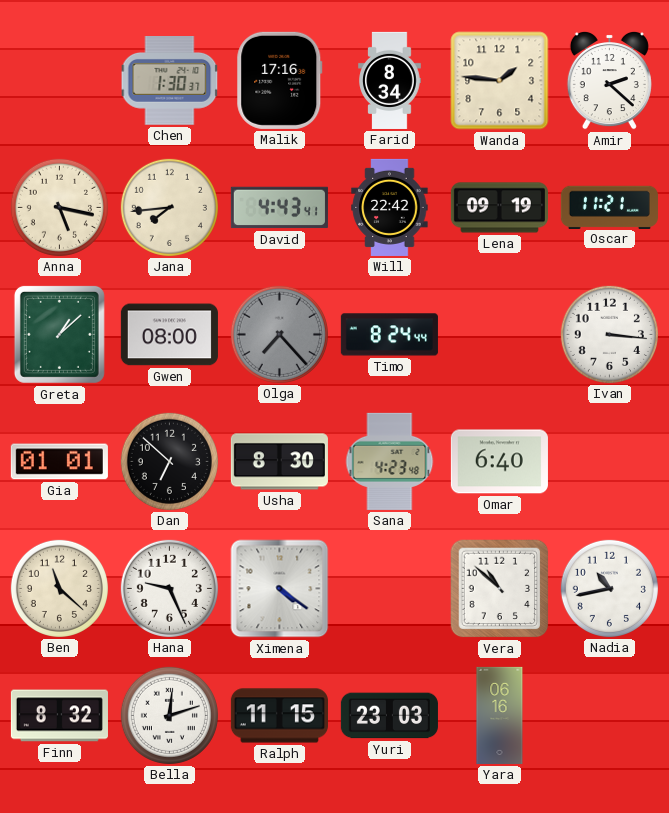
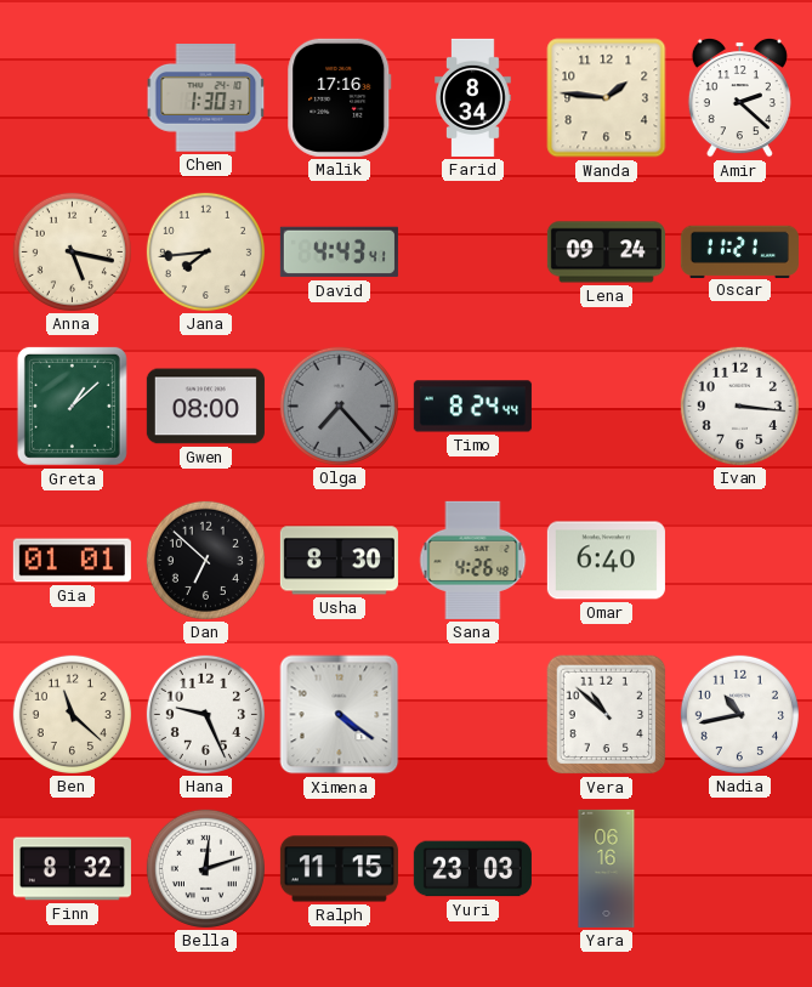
Will: 22:42 -> none
Lena: 09:19 -> 09:24
Sana: 4:23 -> 4:26
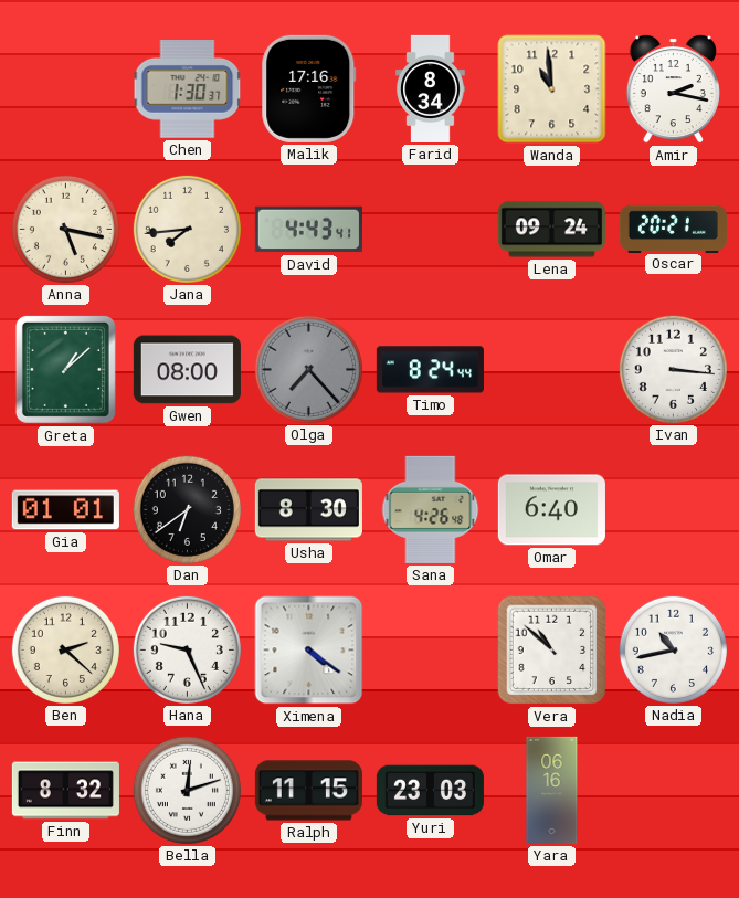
Wanda: 1:46 -> 10:59
Amir: 2:22 -> 2:17
Oscar: 11:21 -> 20:21
Dan: 6:52 -> 6:39
Ben: 11:22 -> 2:22
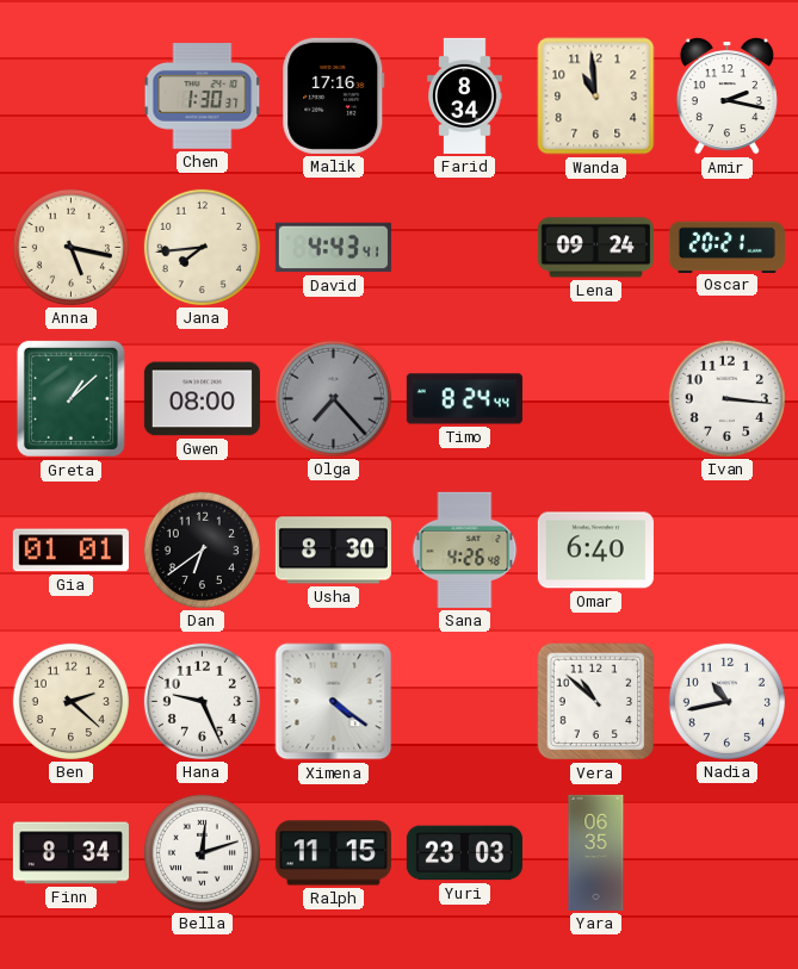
Finn: 8:32 -> 8:34
Yara: 06:16 -> 06:35
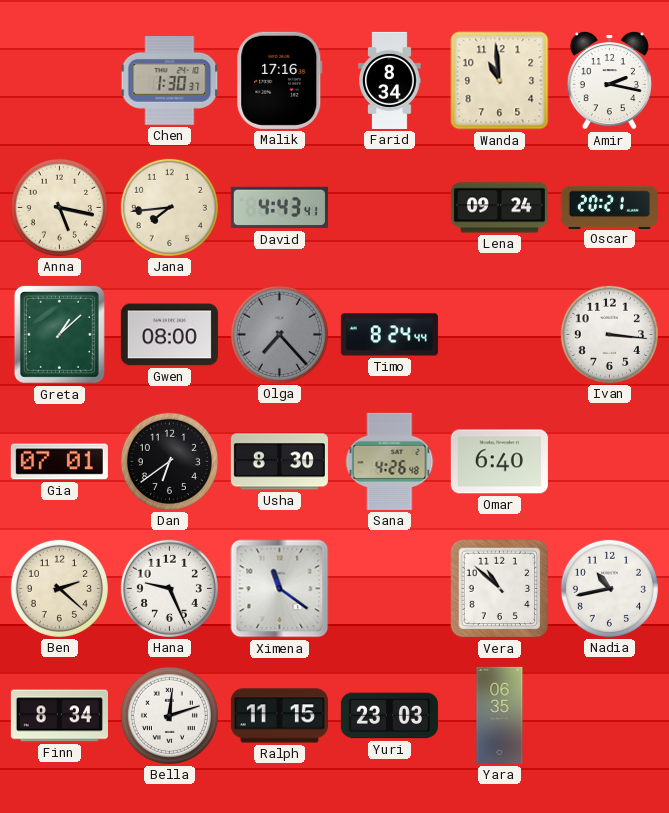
Gia: 01:01 -> 07:01
Ximena: 4:21 -> 11:21
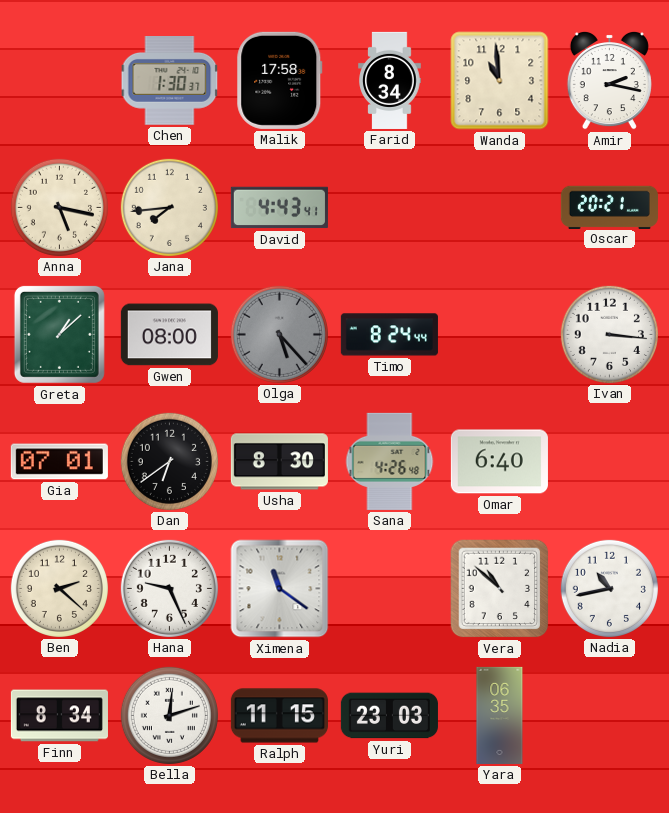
Malik: 17:16 -> 17:58
Lena: 09:24 -> none
Olga: 7:23 -> 5:23
